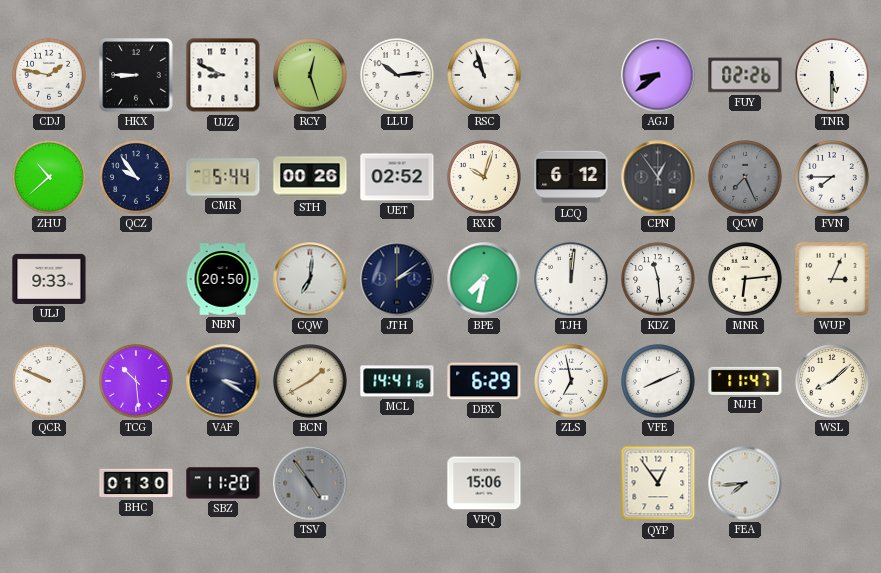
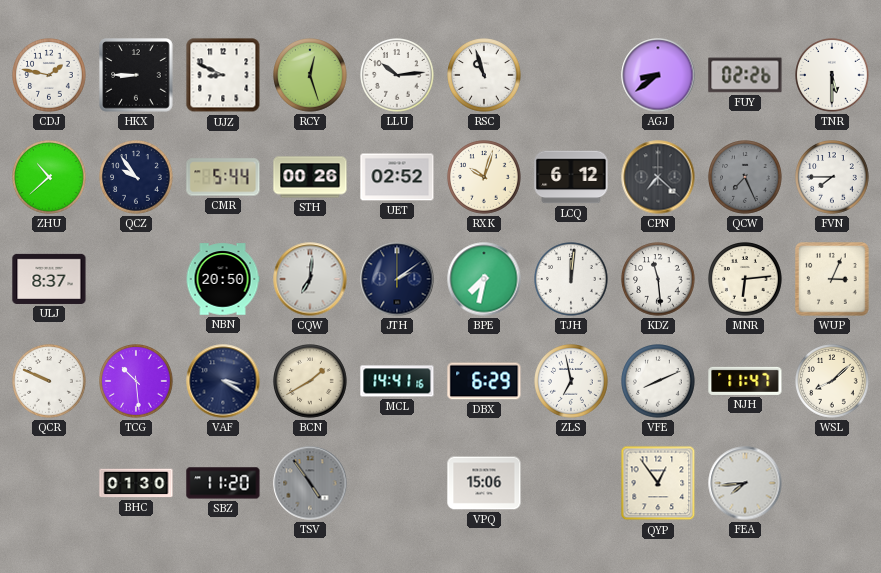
CPN: 12:54 -> 7:22
ULJ: 9:33 -> 8:37
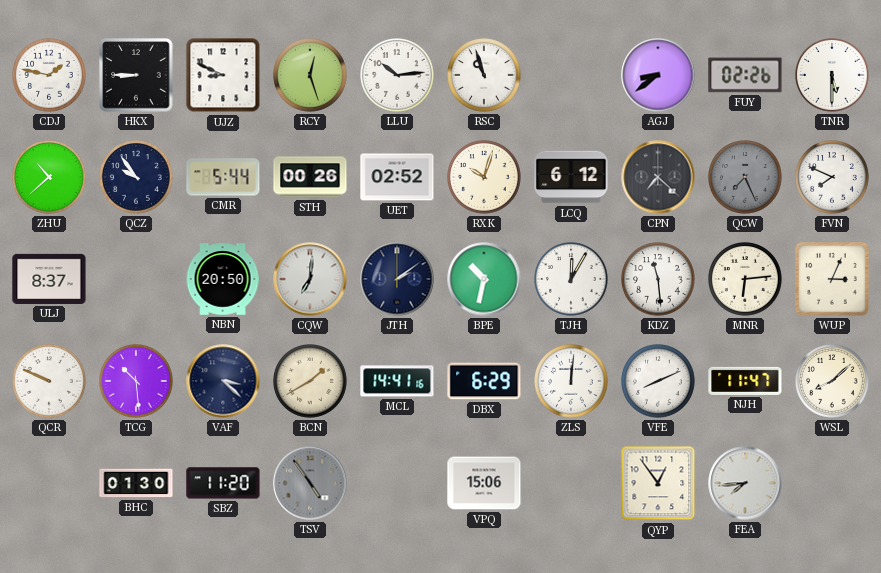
FVN: 7:45 -> 7:49
BPE: 7:32 -> 10:32
TJH: 12:01 -> 12:05
VAF: 3:20 -> 3:22
ZLS: 6:58 -> 12:01
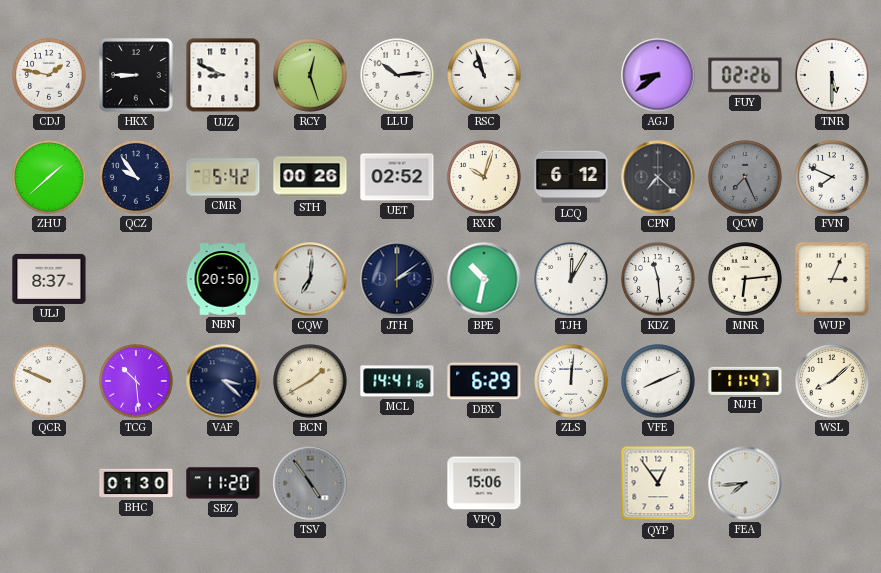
ZHU: 10:38 -> 1:38
CMR: 5:44 -> 5:42
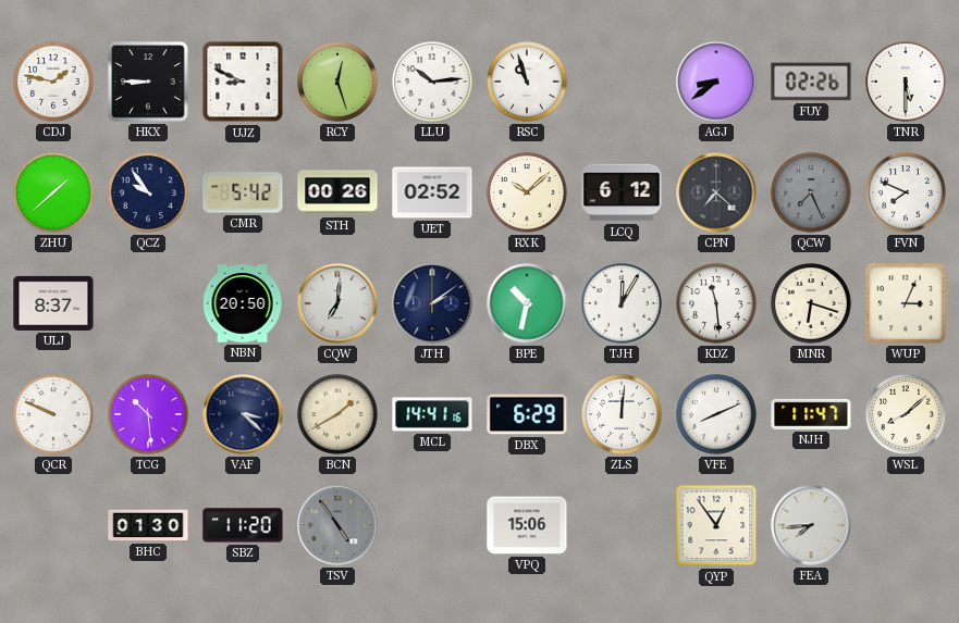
RXK: 10:03 -> 10:08
MNR: 6:14 -> 6:18
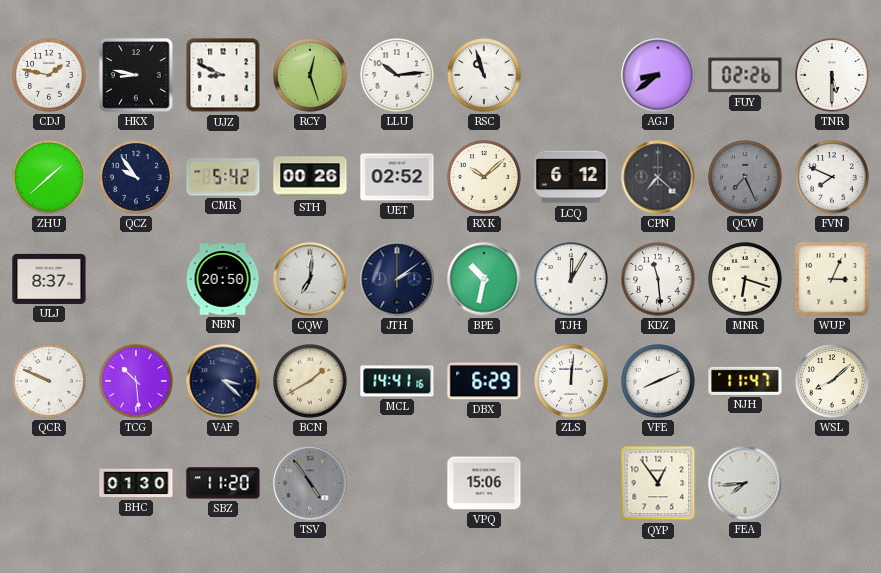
HKX: 8:45 -> 8:47
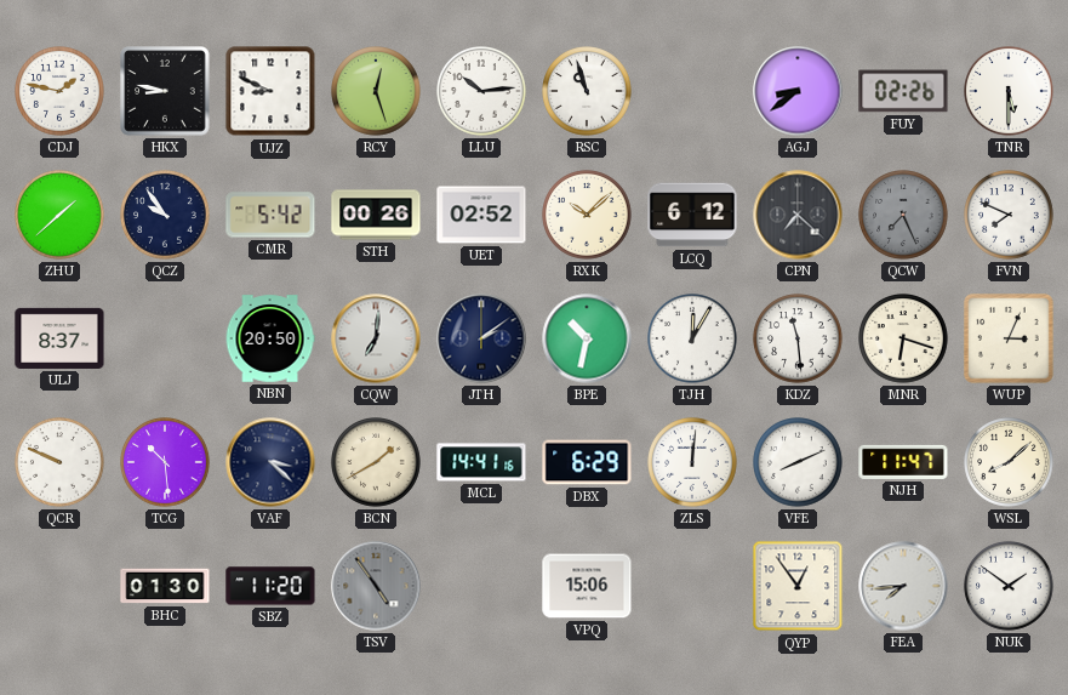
NUK: none -> 1:51
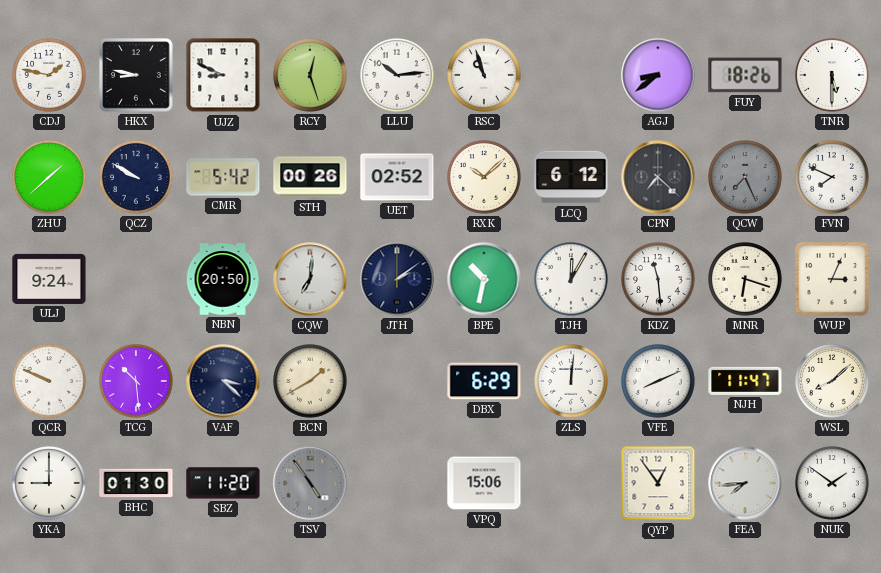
FUY: 02:26 -> 18:26
QCZ: 9:54 -> 9:50
ULJ: 8:37 -> 9:24
MCL: 14:41 -> none
YKA: none -> 9:00
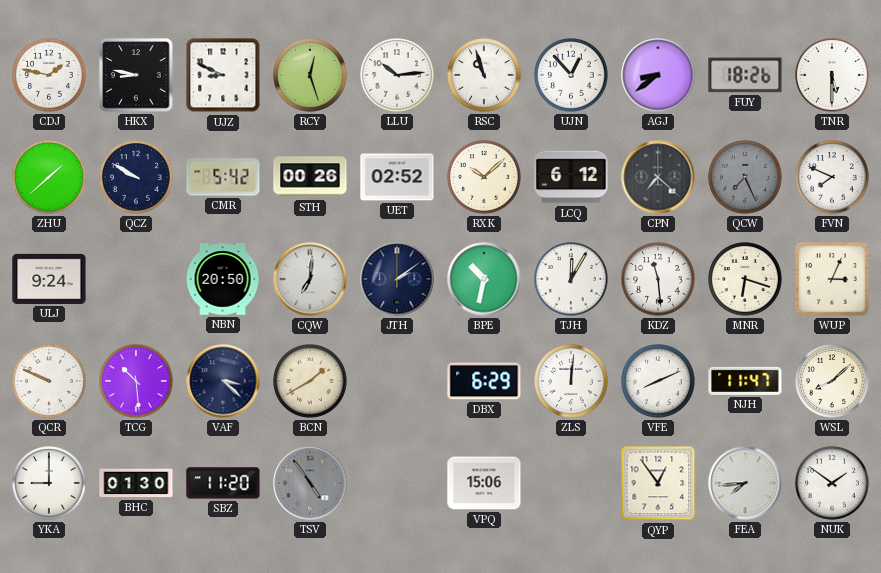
UJN: none -> 12:53
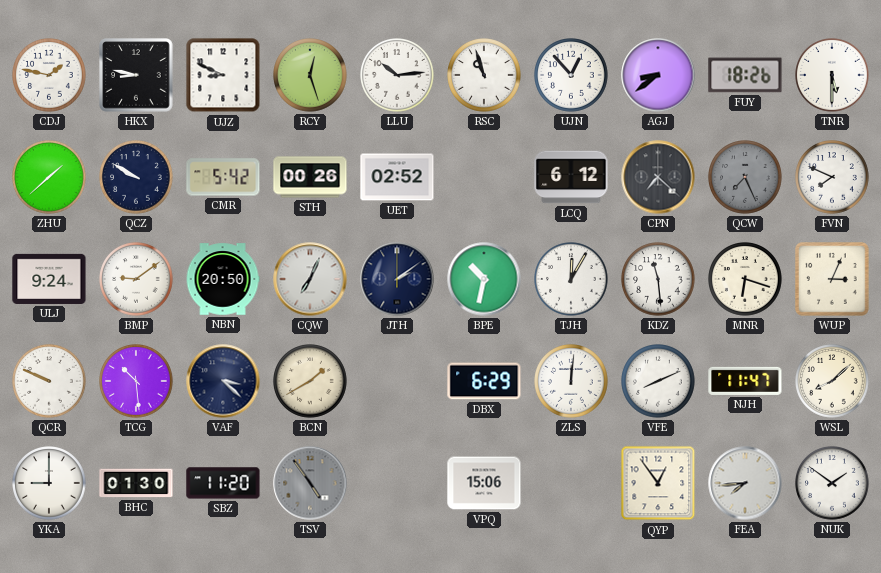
RXK: 10:08 -> none
BMP: none -> 9:09
CQW: 7:01 -> 7:04
